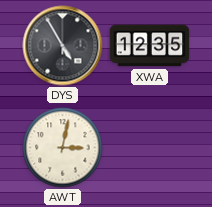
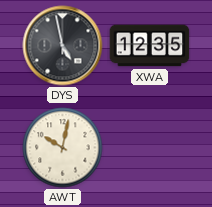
DYS: 4:55 -> 4:58
AWT: 3:02 -> 10:02
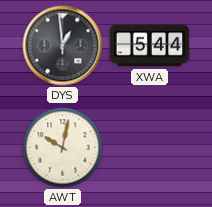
DYS: 4:58 -> 12:59
XWA: 12:35 -> 5:44
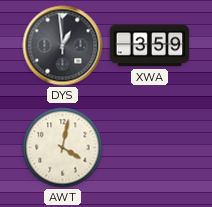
XWA: 5:44 -> 3:59
AWT: 10:02 -> 4:02
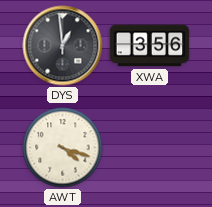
XWA: 3:59 -> 3:56
AWT: 4:02 -> 4:18
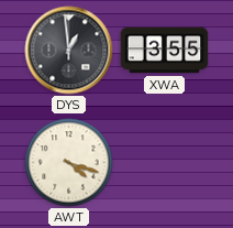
XWA: 3:56 -> 3:55
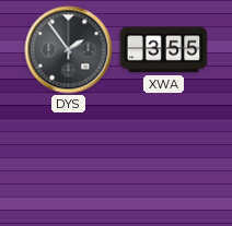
DYS: 12:59 -> 1:54
AWT: 4:18 -> none
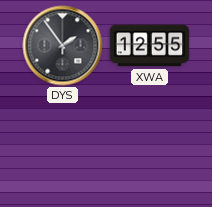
XWA: 3:55 -> 12:55
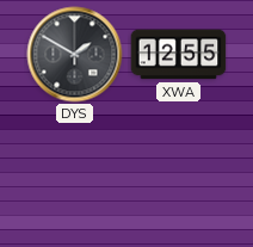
DYS: 1:54 -> 1:50
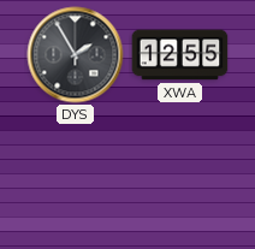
DYS: 1:50 -> 1:55
